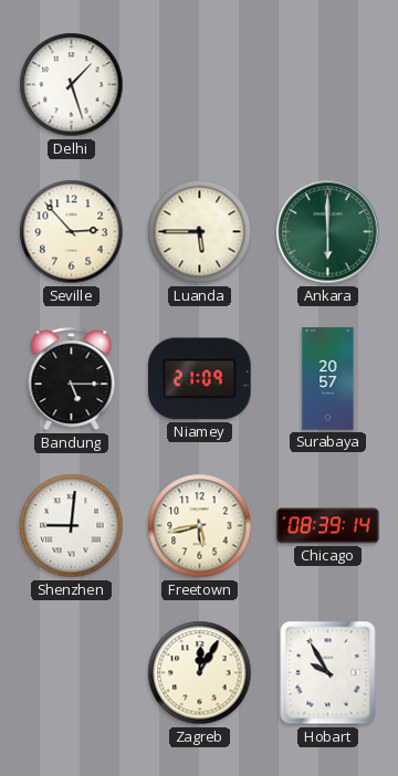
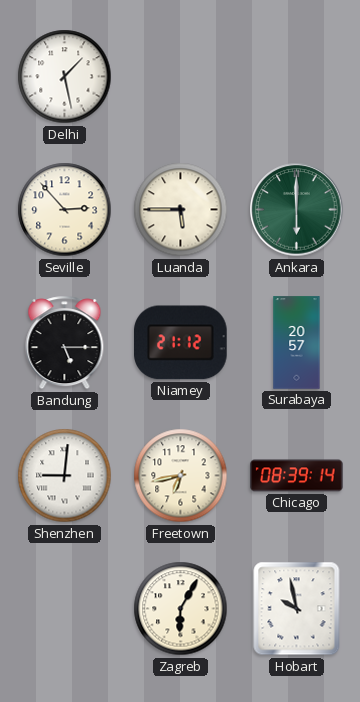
Delhi: 1:27 -> 1:28
Niamey: 21:09 -> 21:12
Freetown: 5:43 -> 6:43
Zagreb: 12:05 -> 6:05
Hobart: 9:55 -> 9:58
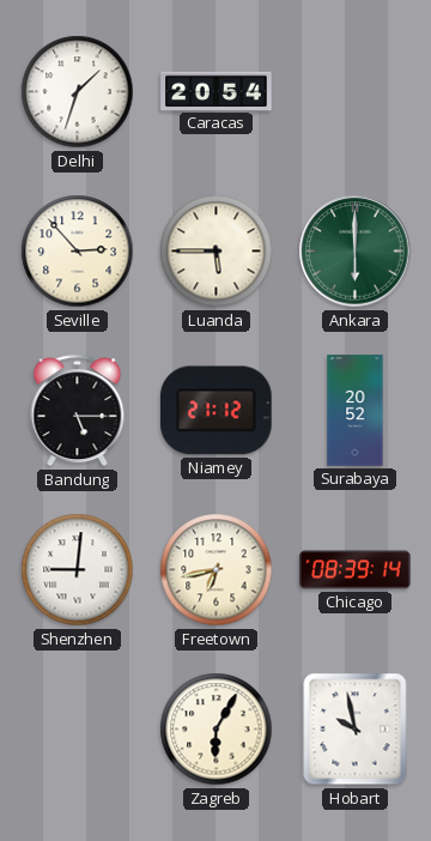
Delhi: 1:28 -> 1:33
Caracas: none -> 20:54
Surabaya: 20:57 -> 20:52
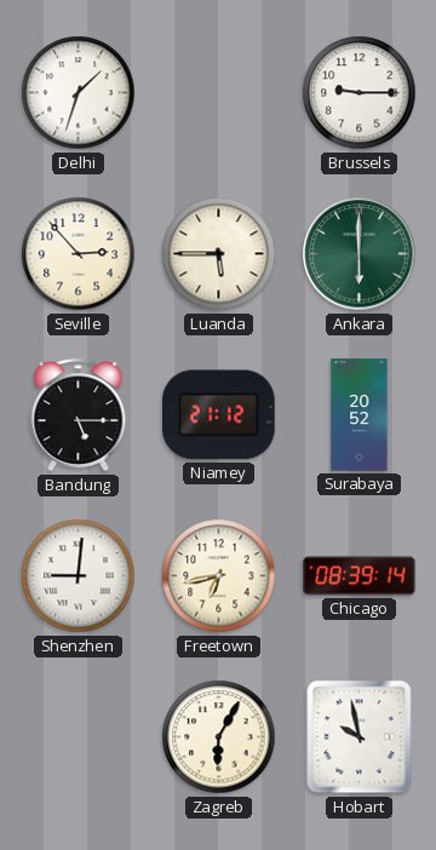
Caracas: 20:54 -> none
Brussels: none -> 9:15
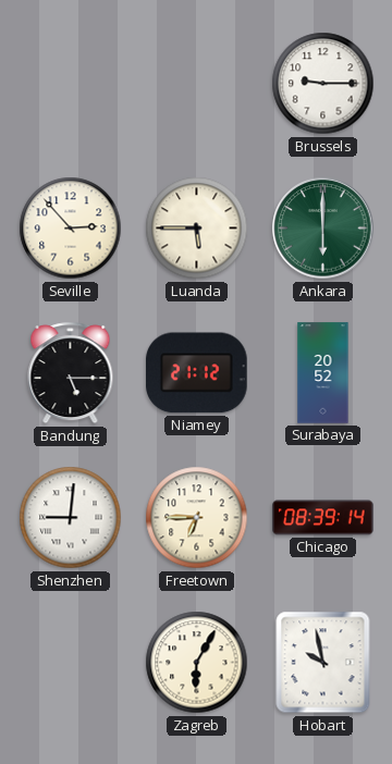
Delhi: 1:33 -> none
Freetown: 6:43 -> 6:45
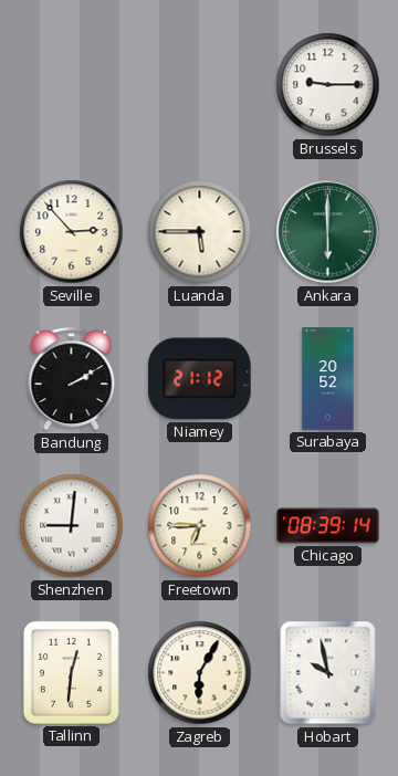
Bandung: 5:15 -> 2:10
Tallinn: none -> 12:31
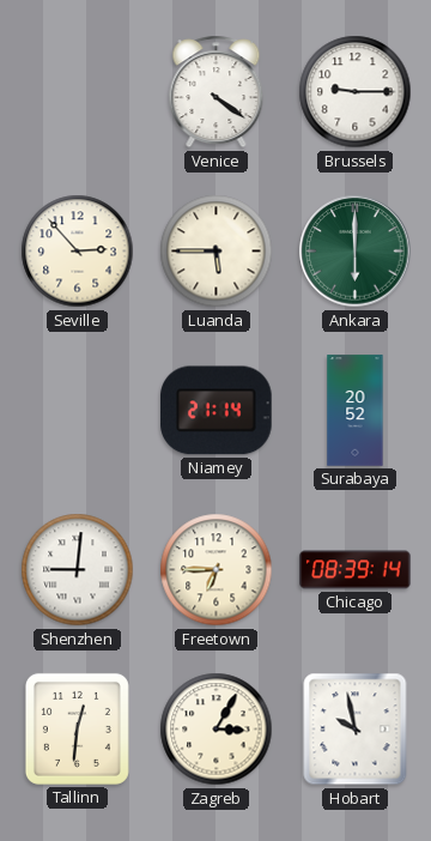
Venice: none -> 4:21
Bandung: 2:10 -> none
Niamey: 21:12 -> 21:14
Zagreb: 6:05 -> 3:05
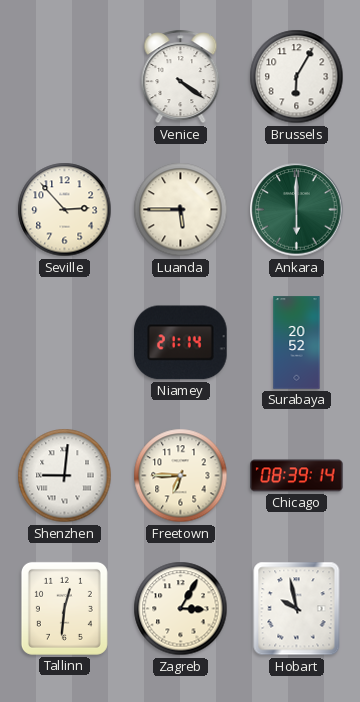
Brussels: 9:15 -> 6:05
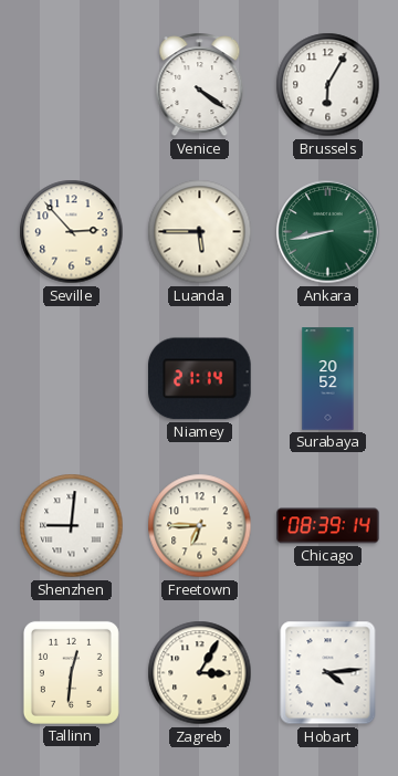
Ankara: 6:00 -> 8:43
Hobart: 9:58 -> 4:14
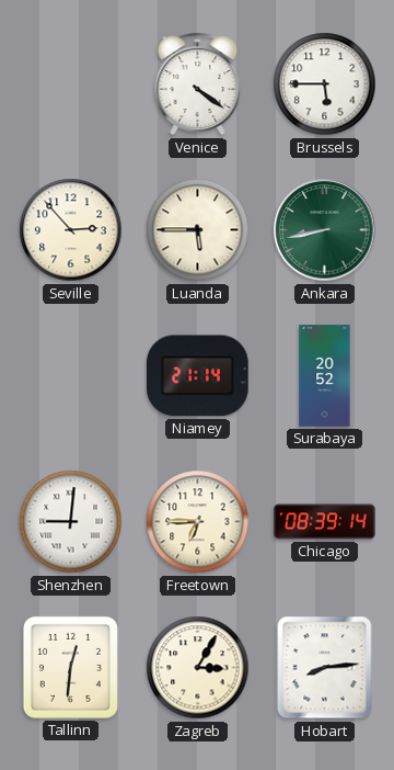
Brussels: 6:05 -> 5:45
Hobart: 4:14 -> 8:14
